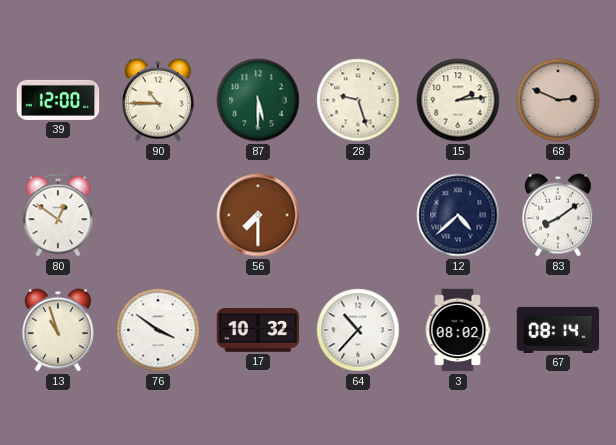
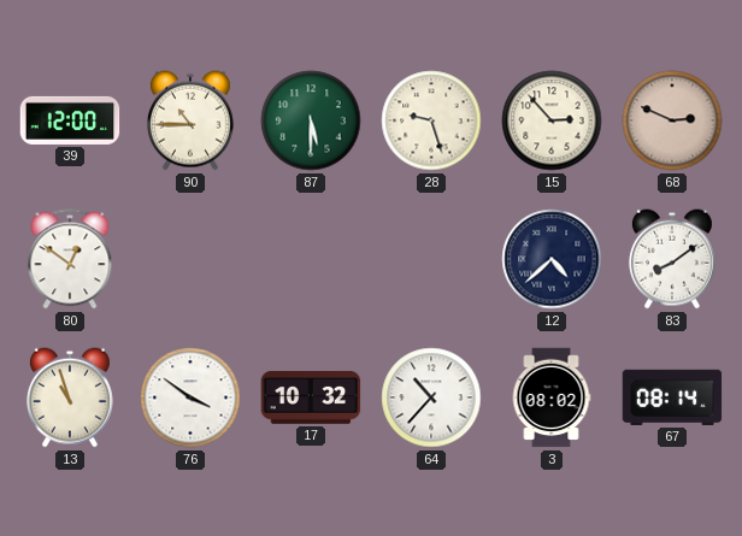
15: 2:14 -> 2:53
56: 7:30 -> none
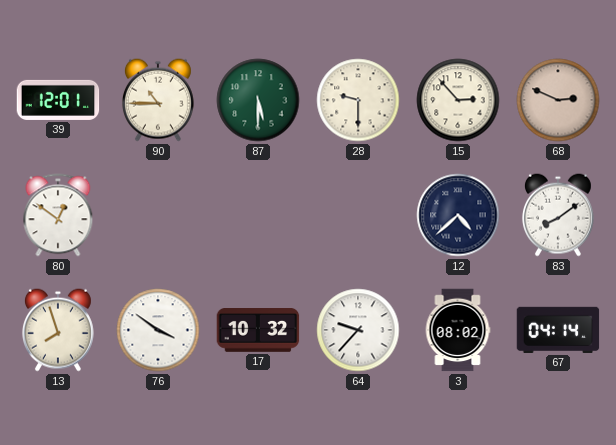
39: 12:00 -> 12:01
28: 9:27 -> 9:30
13: 10:57 -> 7:57
64: 10:37 -> 9:37
67: 08:14 -> 04:14
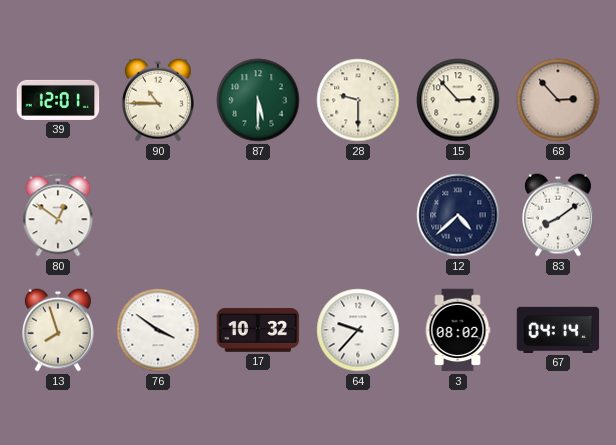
68: 2:49 -> 2:53
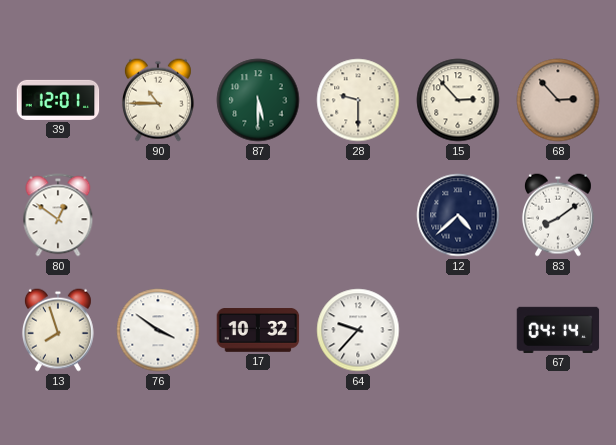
3: 08:02 -> none
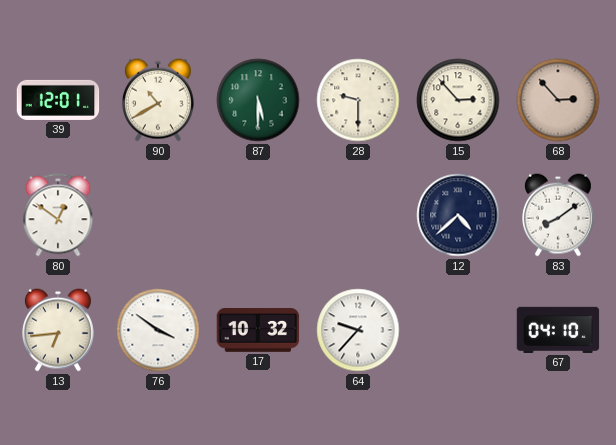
90: 10:45 -> 10:40
13: 7:57 -> 6:44
67: 04:14 -> 04:10
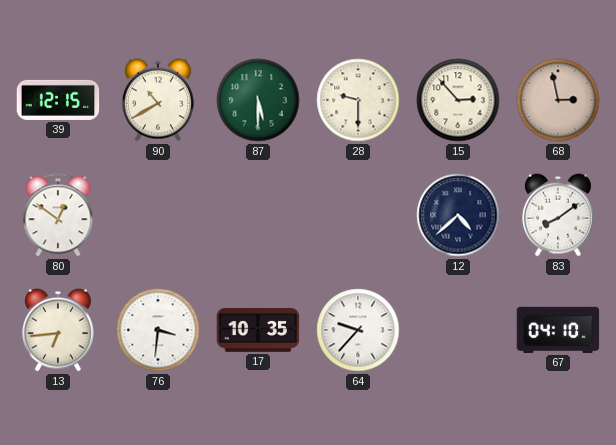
39: 12:01 -> 12:15
68: 2:53 -> 2:58
76: 3:51 -> 3:31
17: 10:32 -> 10:35
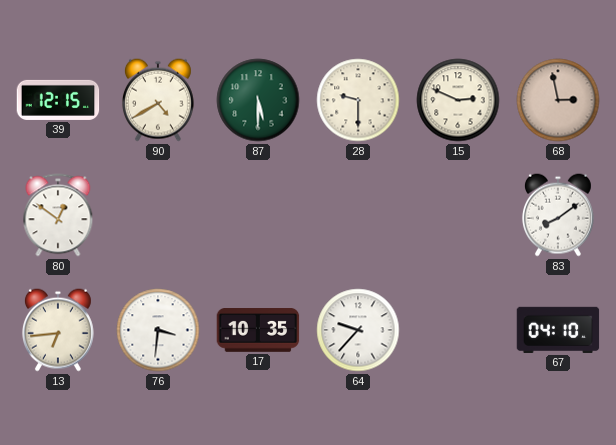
90: 10:40 -> 4:40
15: 2:53 -> 2:49
12: 4:38 -> none
